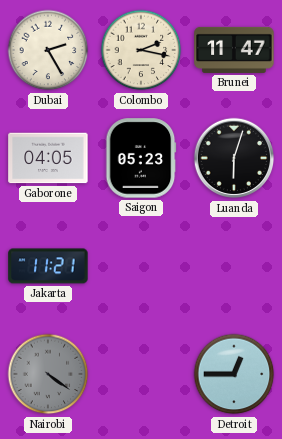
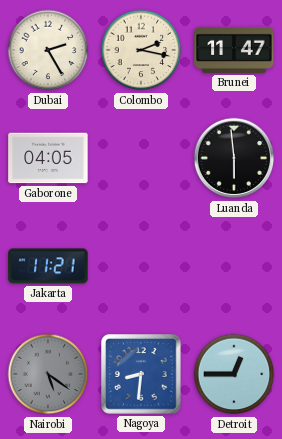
Saigon: 05:23 -> none
Luanda: 6:03 -> 5:59
Nairobi: 4:21 -> 5:21
Nagoya: none -> 8:31
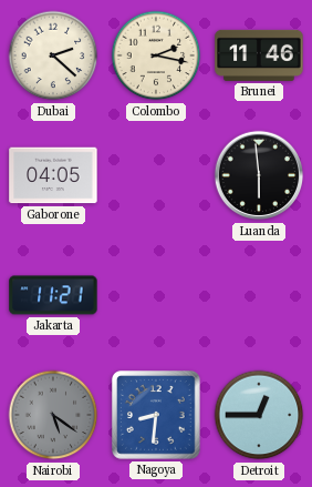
Dubai: 2:25 -> 2:22
Brunei: 11:47 -> 11:46
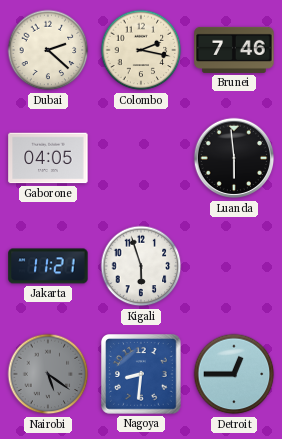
Brunei: 11:46 -> 7:46
Kigali: none -> 5:57
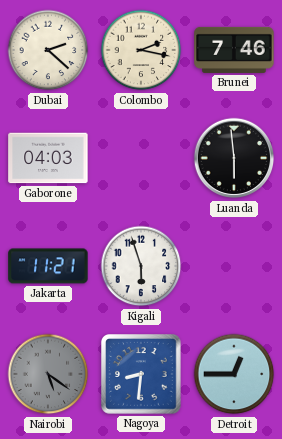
Gaborone: 04:05 -> 04:03
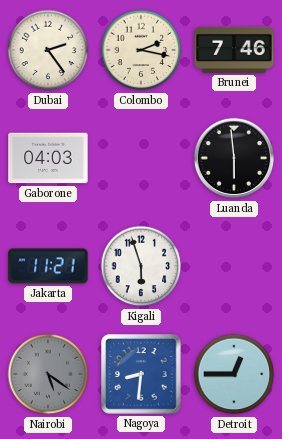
Dubai: 2:22 -> 2:24
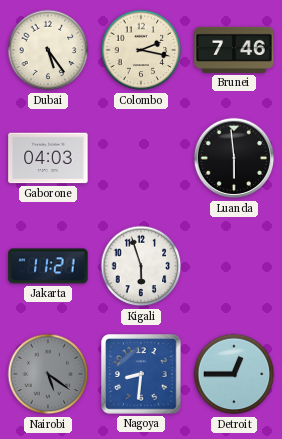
Dubai: 2:24 -> 5:24
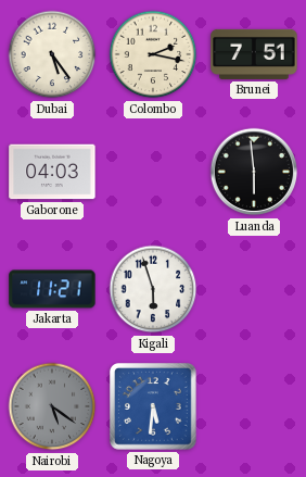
Brunei: 7:46 -> 7:51
Nagoya: 8:31 -> 5:31
Detroit: 12:45 -> none
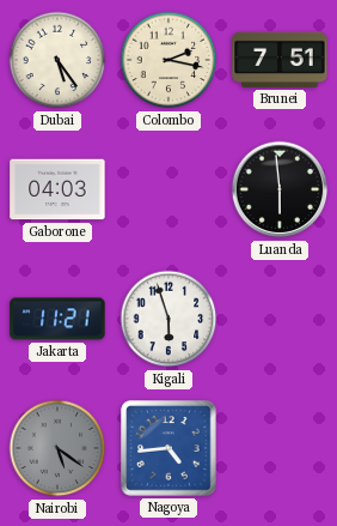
Nagoya: 5:31 -> 4:44
